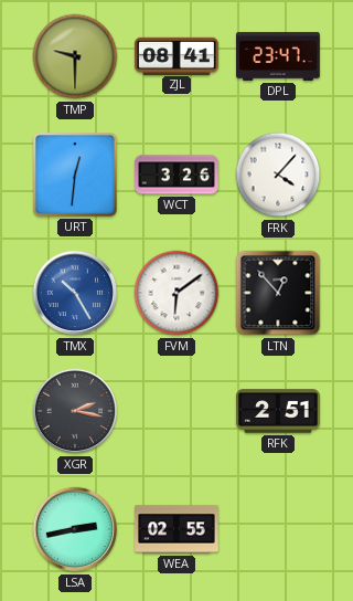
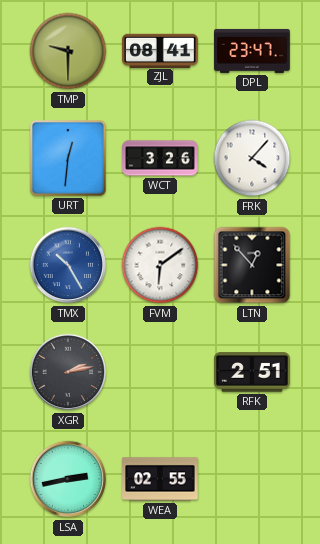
XGR: 2:17 -> 2:13
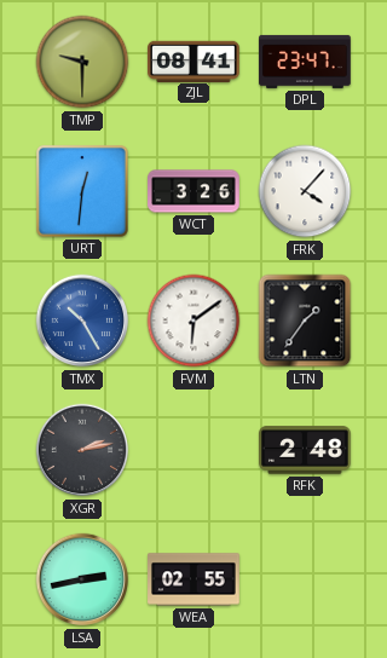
LTN: 12:53 -> 1:36
RFK: 2:51 -> 2:48
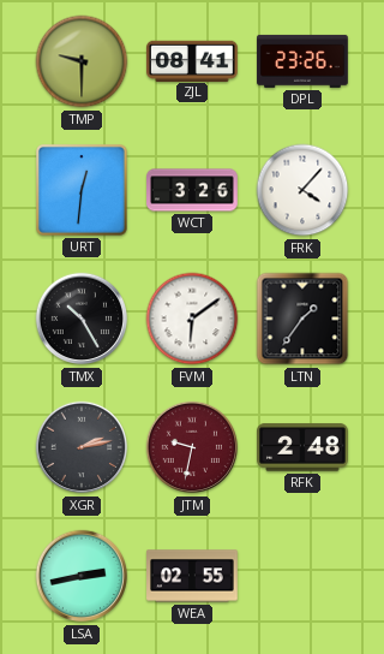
DPL: 23:47 -> 23:26
TMX dial: blue -> black
JTM: none -> 9:32
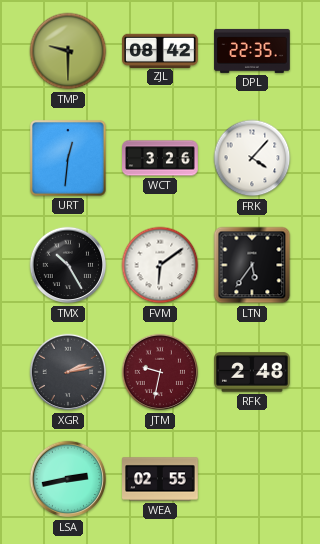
ZJL: 08:41 -> 08:42
DPL: 23:26 -> 22:35
LTN: 1:36 -> 5:36
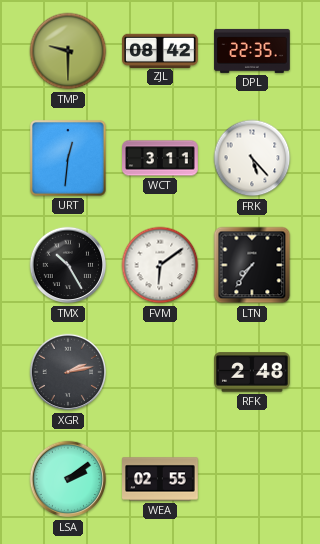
WCT: 3:26 -> 3:11
FRK: 4:07 -> 5:23
LTN: 5:36 -> 7:36
JTM: 9:32 -> none
LSA: 2:43 -> 2:09
